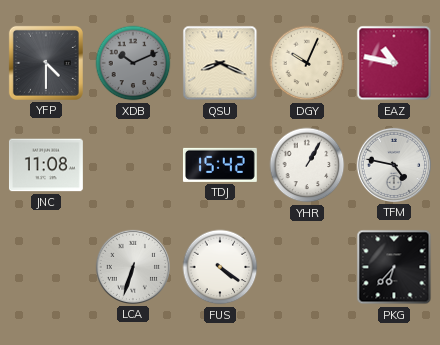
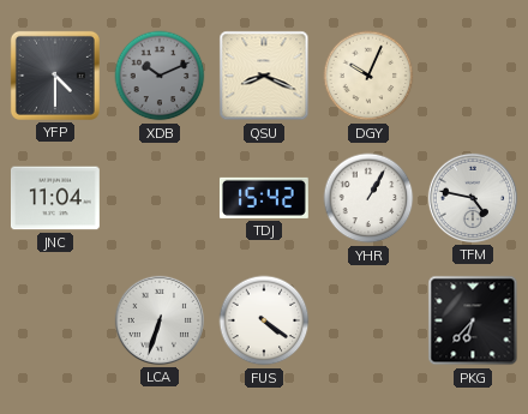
EAZ: 10:47 -> none
JNC: 11:08 -> 11:04
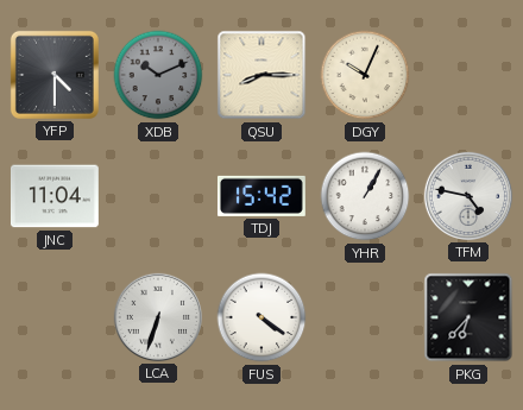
QSU: 8:19 -> 8:15
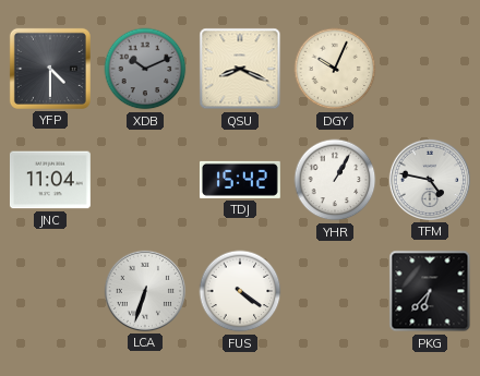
QSU: 8:15 -> 8:19
